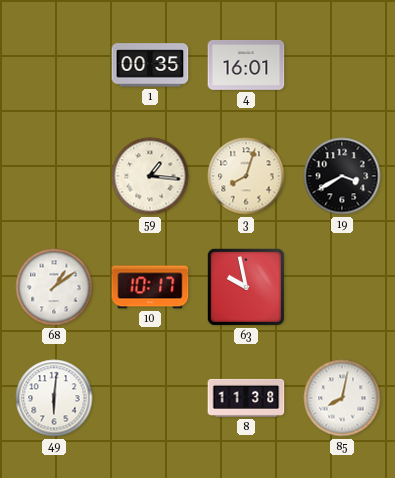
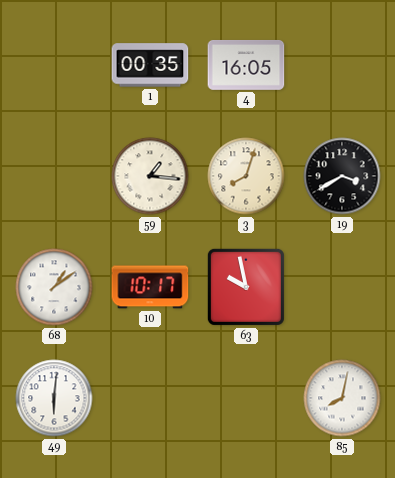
4: 16:01 -> 16:05
8: 11:38 -> none
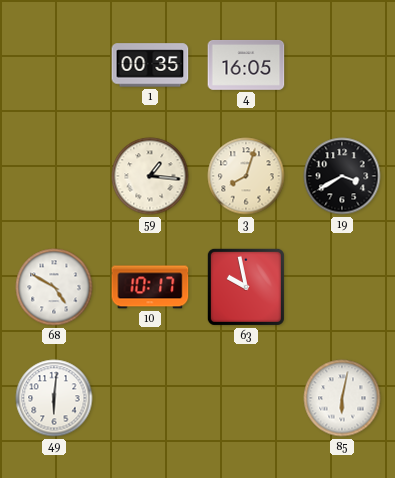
68: 1:09 -> 4:50
85: 8:02 -> 6:02
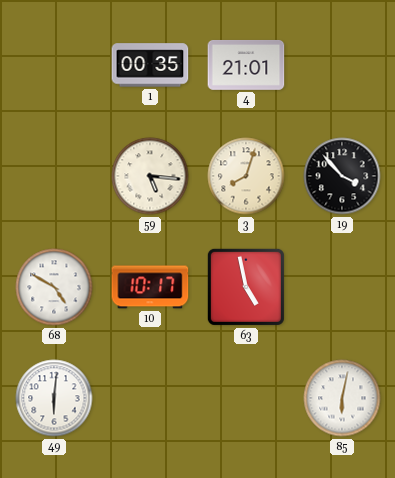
4: 16:05 -> 21:01
59: 1:16 -> 5:16
19: 3:40 -> 3:53
63: 9:58 -> 4:58
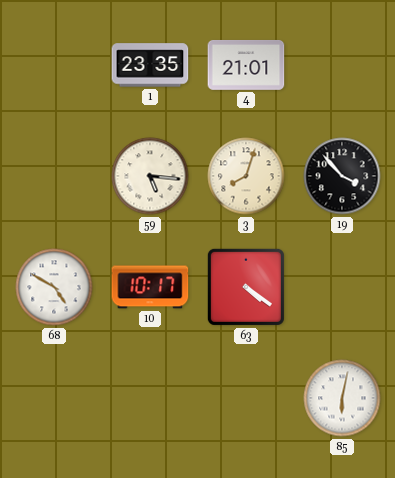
1: 00:35 -> 23:35
63: 4:58 -> 4:21
49: 6:01 -> none
